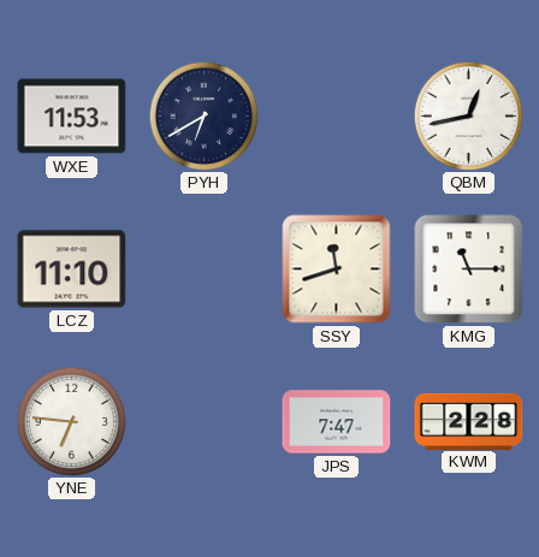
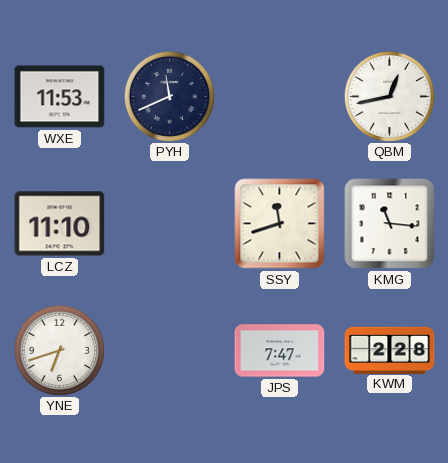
PYH: 6:40 -> 11:41
KMG: 11:15 -> 11:16
YNE: 6:46 -> 6:42
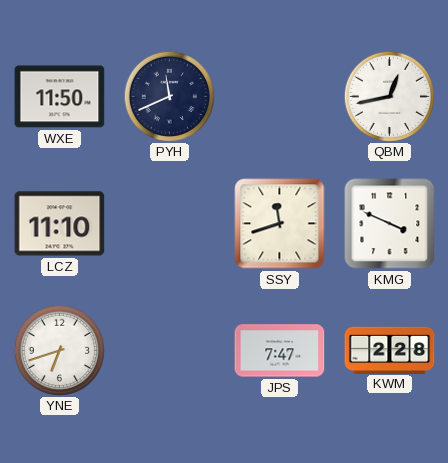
WXE: 11:53 -> 11:50
KMG: 11:16 -> 3:49
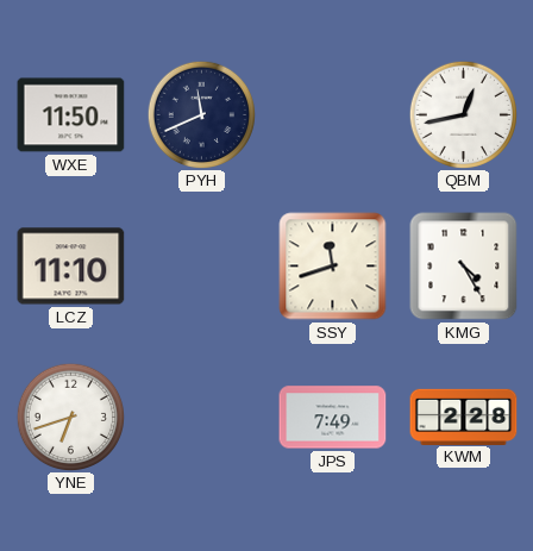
KMG: 3:49 -> 4:25
JPS: 7:47 -> 7:49
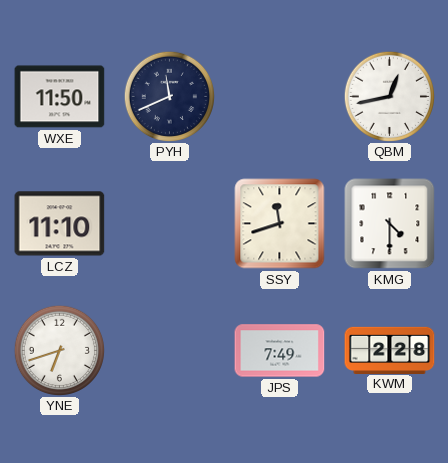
KMG: 4:25 -> 4:30
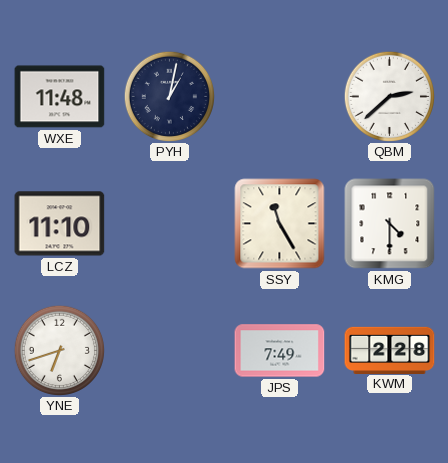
WXE: 11:50 -> 11:48
PYH: 11:41 -> 1:02
QBM: 12:43 -> 2:38
SSY: 11:42 -> 11:25
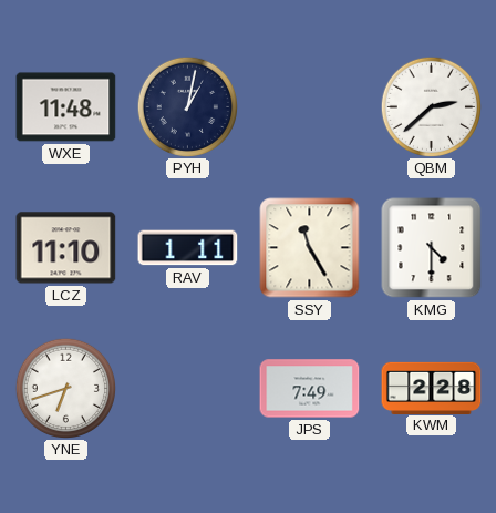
RAV: none -> 1:11
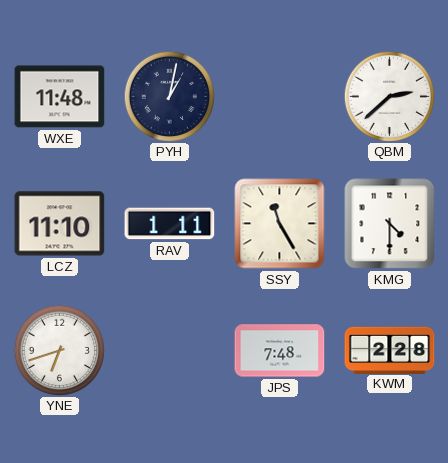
JPS: 7:49 -> 7:48
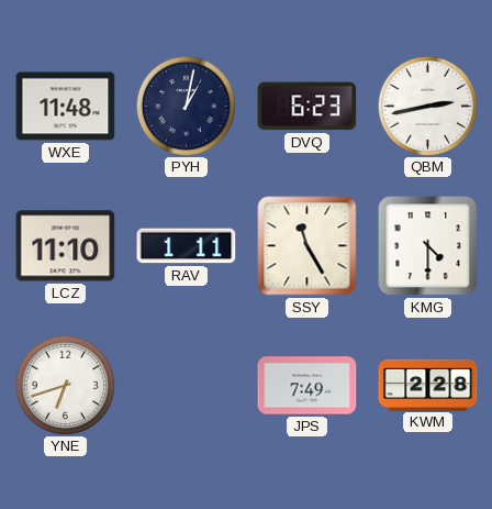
DVQ: none -> 6:23
QBM: 2:38 -> 2:43
JPS: 7:48 -> 7:49
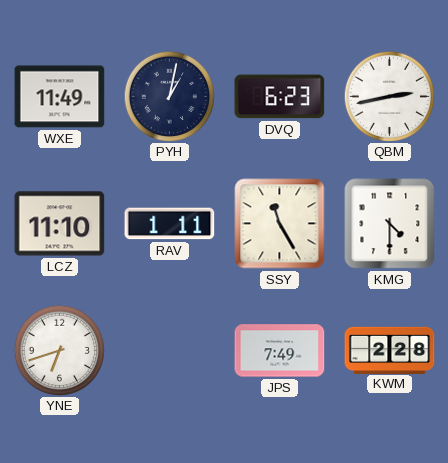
WXE: 11:48 -> 11:49
